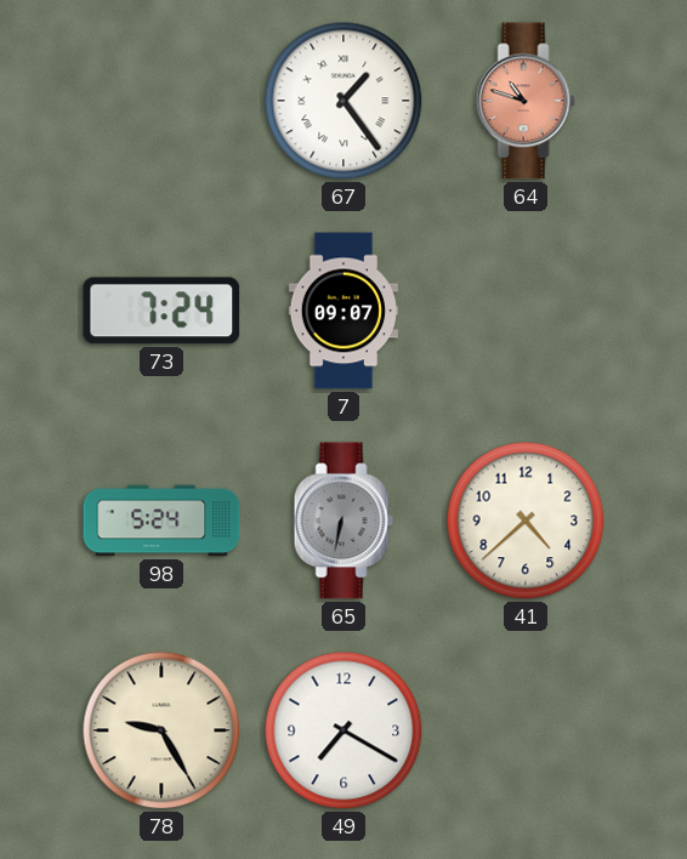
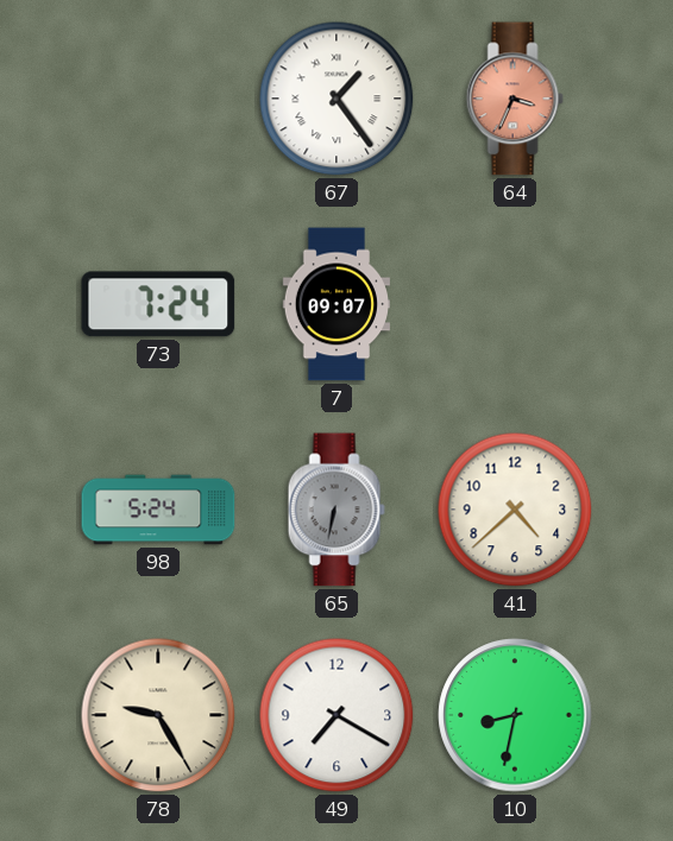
64: 10:48 -> 3:34
10: none -> 8:32
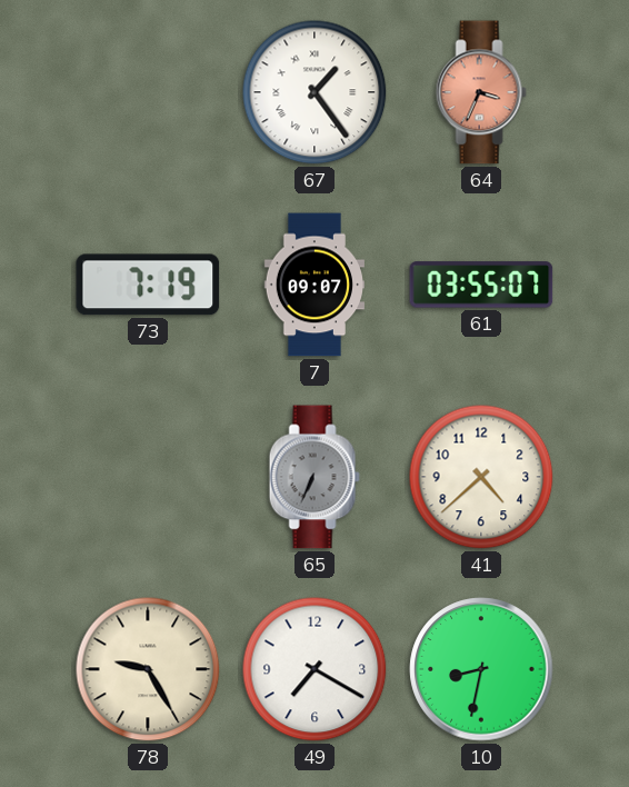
73: 7:24 -> 7:19
61: none -> 03:55
98: 5:24 -> none
65: 6:32 -> 6:34
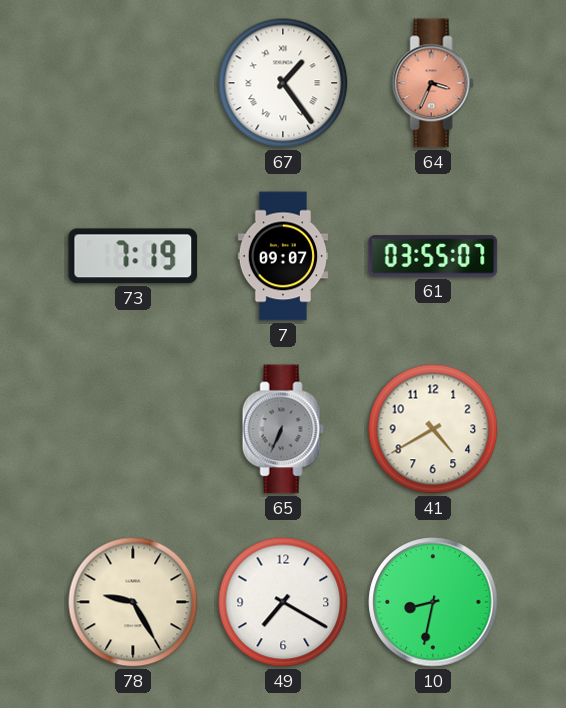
41: 4:38 -> 4:40
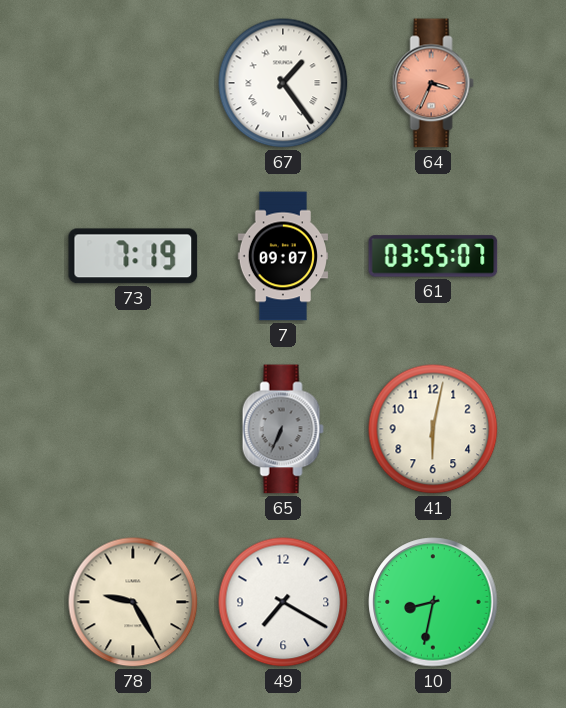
41: 4:40 -> 6:02
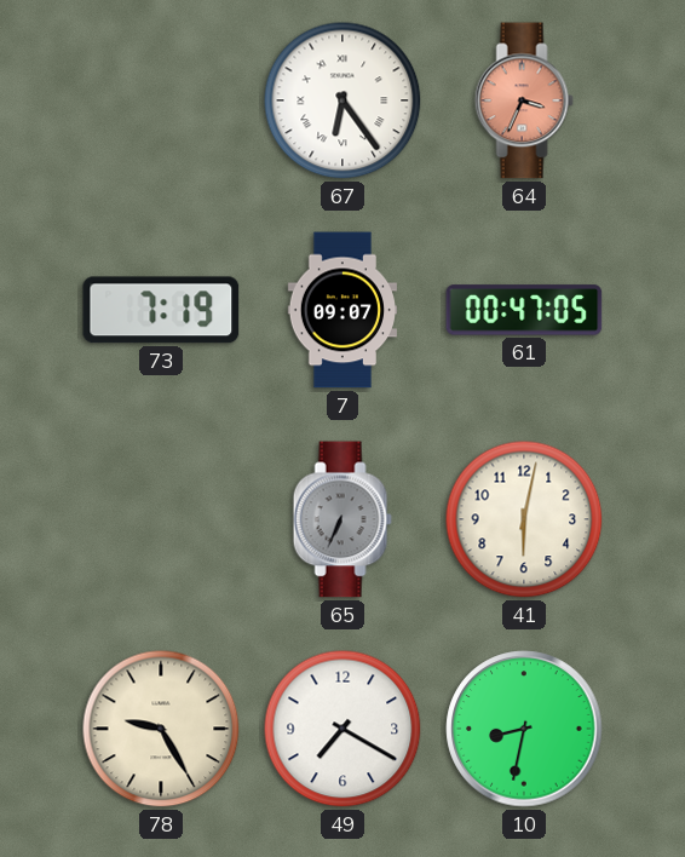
67: 1:24 -> 6:24
61: 03:55 -> 00:47
